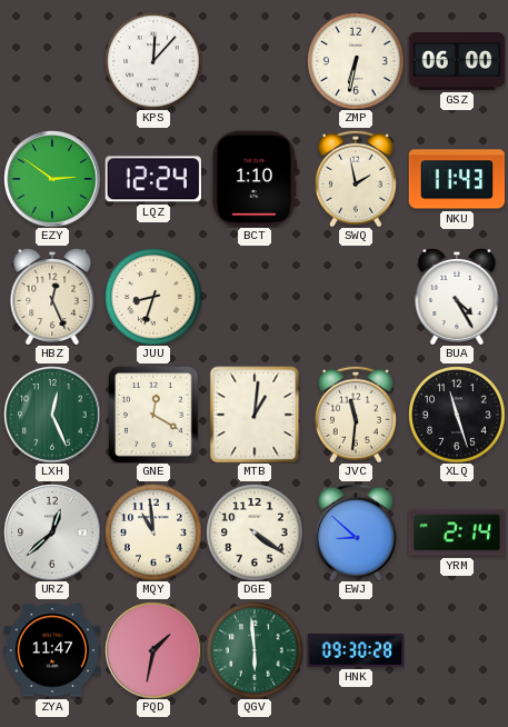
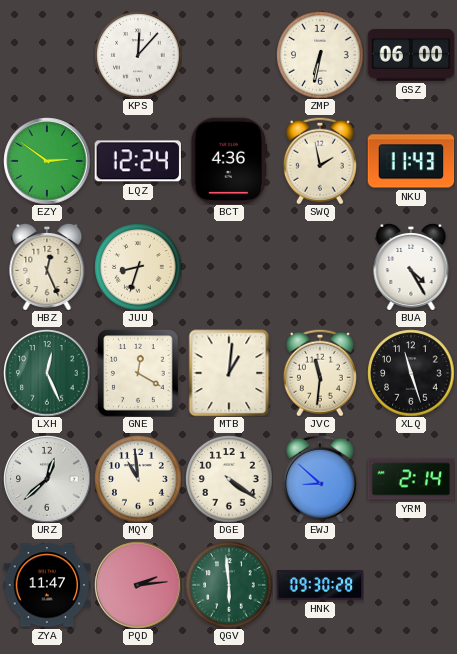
BCT: 1:10 -> 4:36
PQD: 1:32 -> 2:14
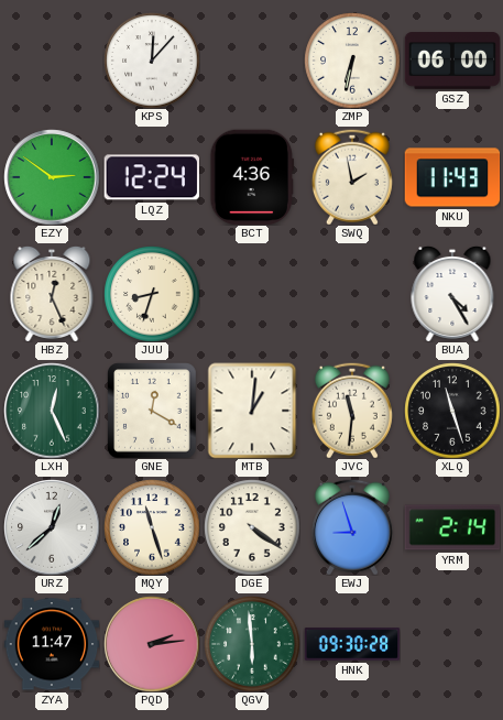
MQY: 10:59 -> 11:27
EWJ: 8:52 -> 8:57
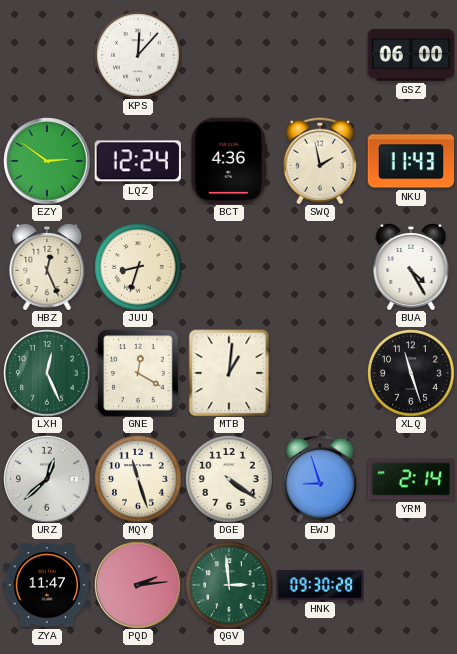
ZMP: 6:32 -> none
JVC: 11:31 -> none
QGV: 5:59 -> 2:59
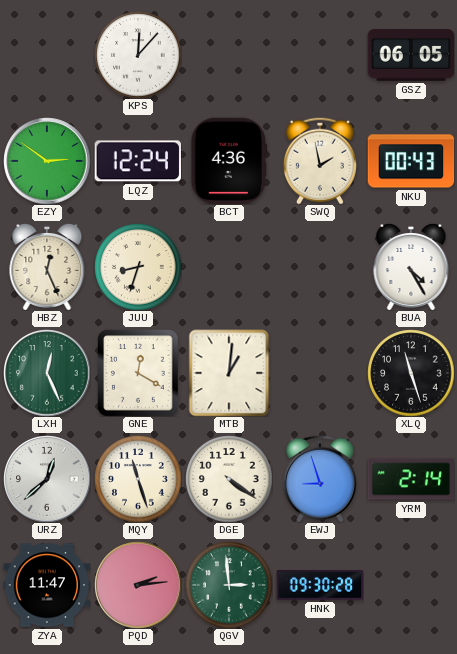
GSZ: 06:00 -> 06:05
NKU: 11:43 -> 00:43
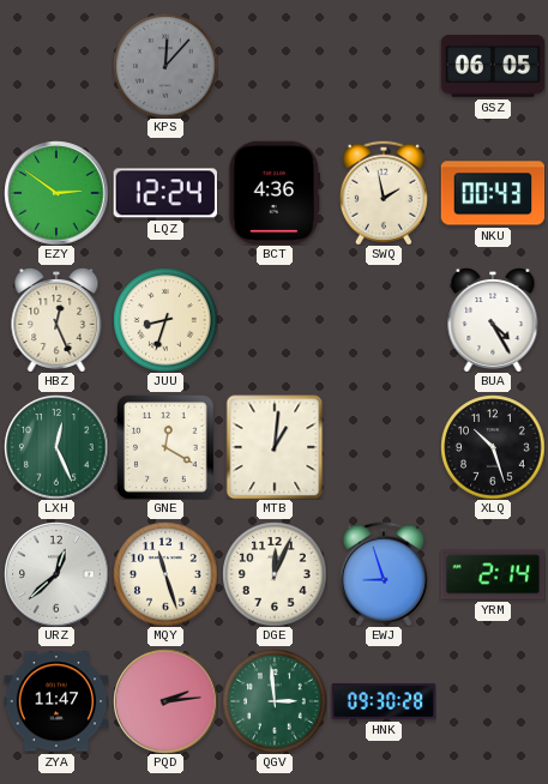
KPS dial: white -> grey
XLQ: 11:27 -> 10:27
DGE: 4:21 -> 12:04
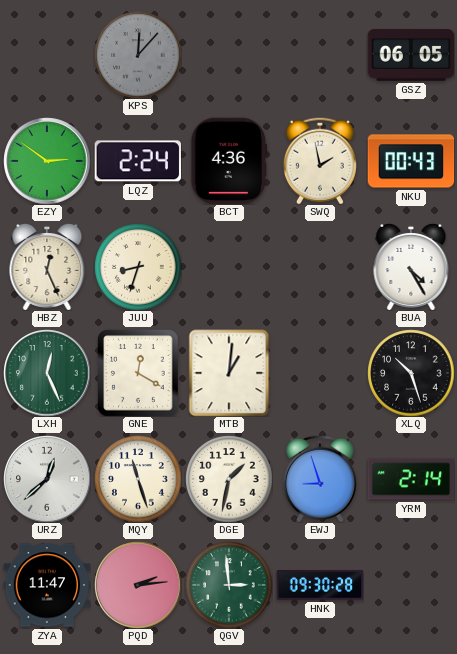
LQZ: 12:24 -> 2:24
DGE: 12:04 -> 1:32
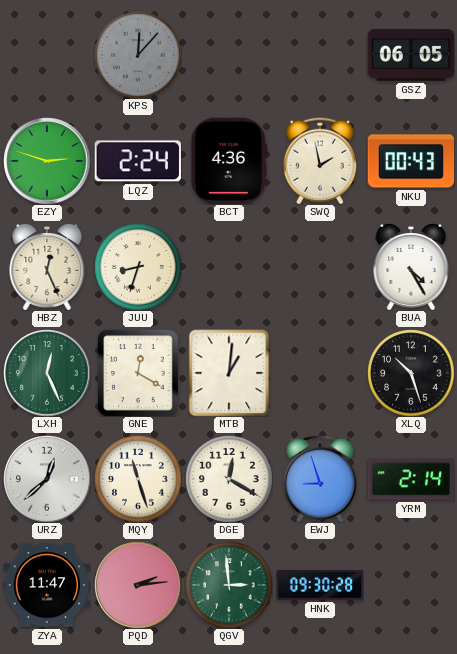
EZY: 2:51 -> 2:48
DGE: 1:32 -> 12:20
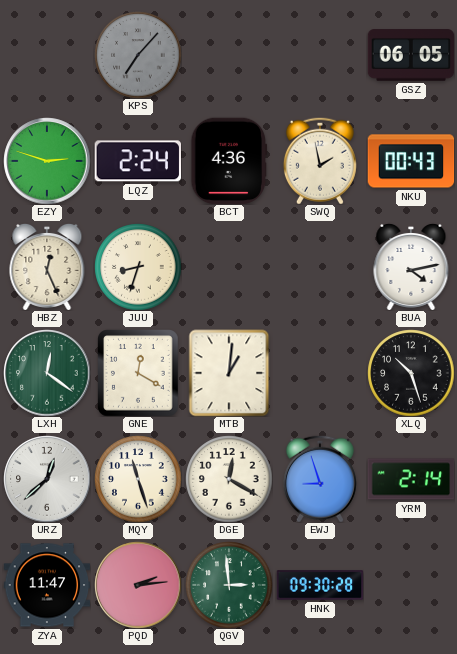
KPS: 12:07 -> 7:07
BUA: 4:25 -> 4:13
LXH: 12:26 -> 12:21
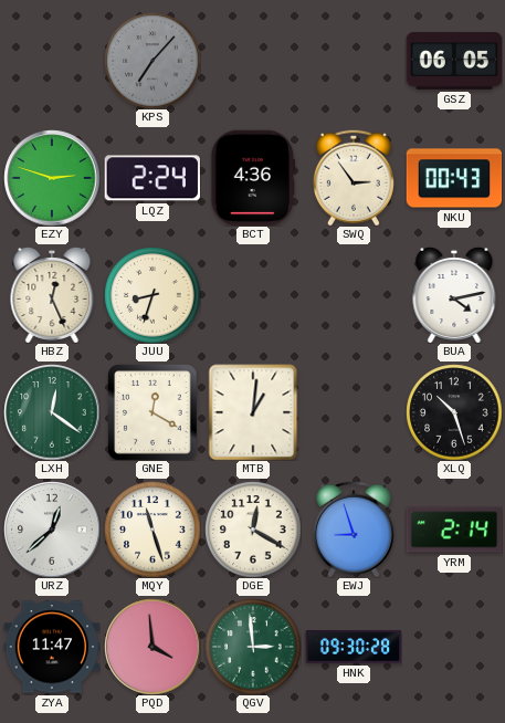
SWQ: 1:58 -> 2:54
PQD: 2:14 -> 3:59
